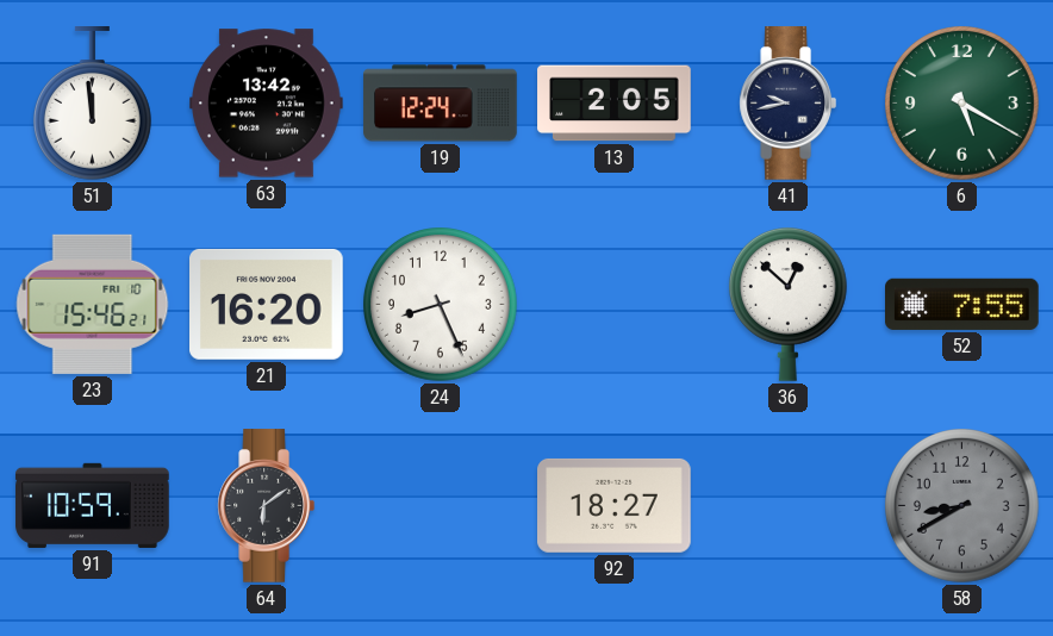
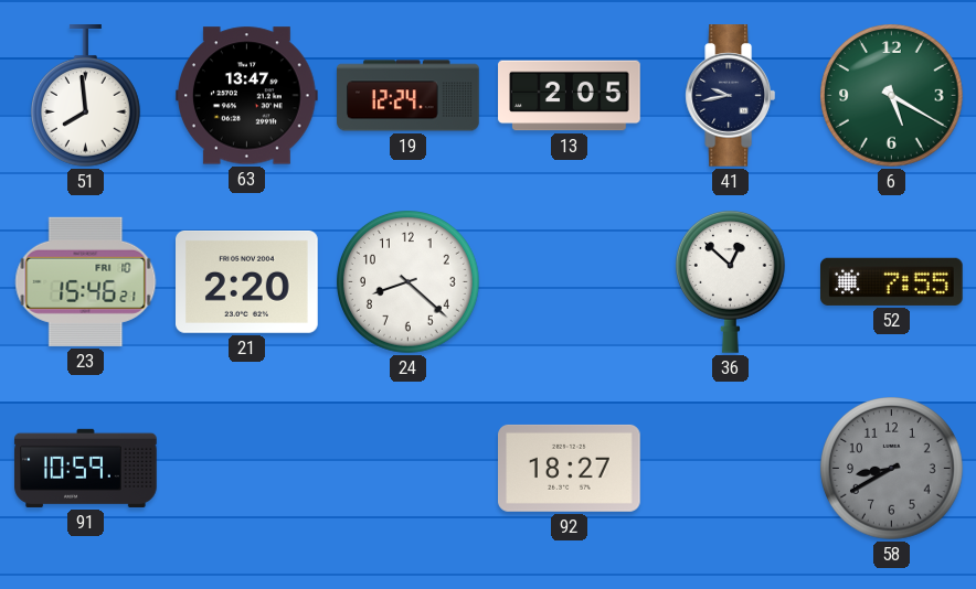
51: 11:59 -> 7:59
63: 13:42 -> 13:47
21: 16:20 -> 2:20
24: 8:26 -> 8:22
64: 6:09 -> none
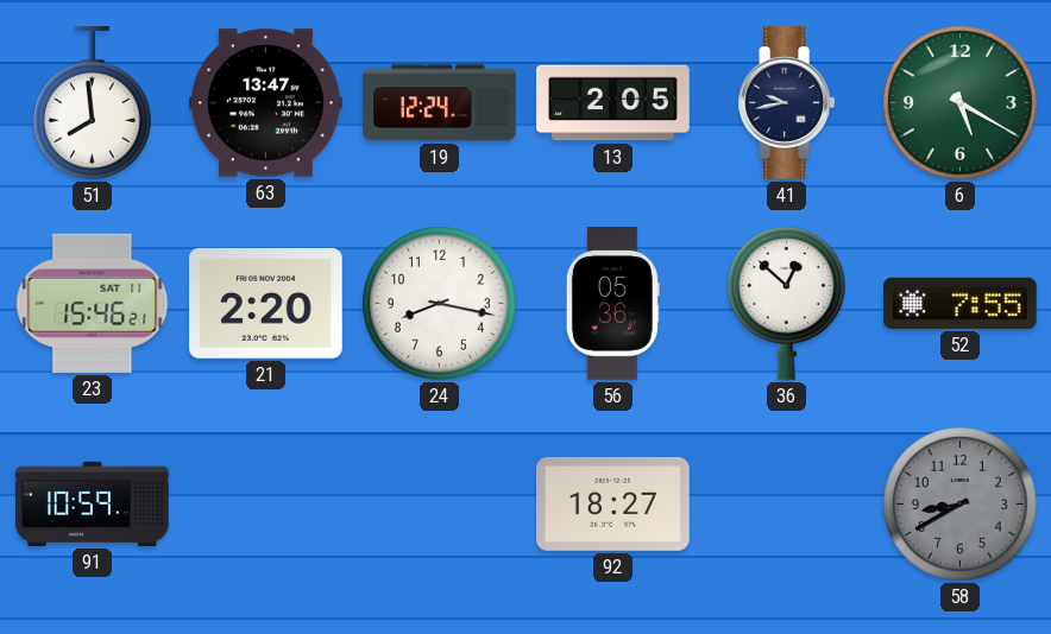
23 date: FRI 10 -> SAT 11
24: 8:22 -> 8:17
56: none -> 05:36
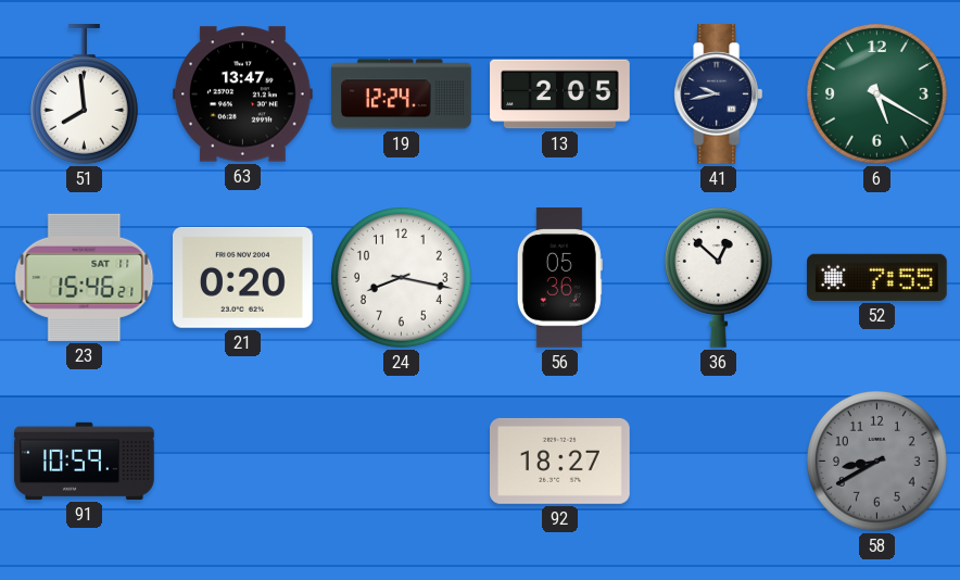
21: 2:20 -> 0:20
